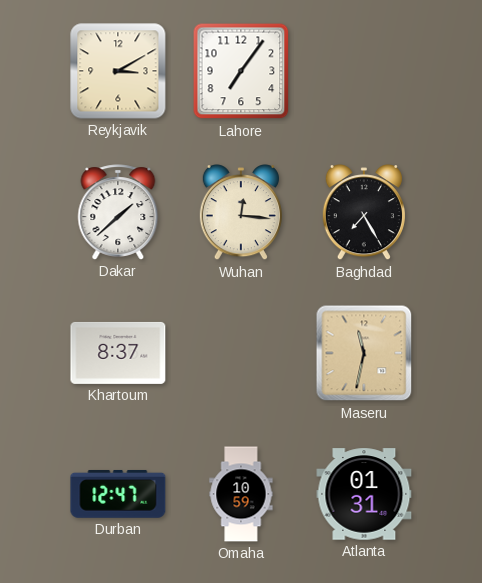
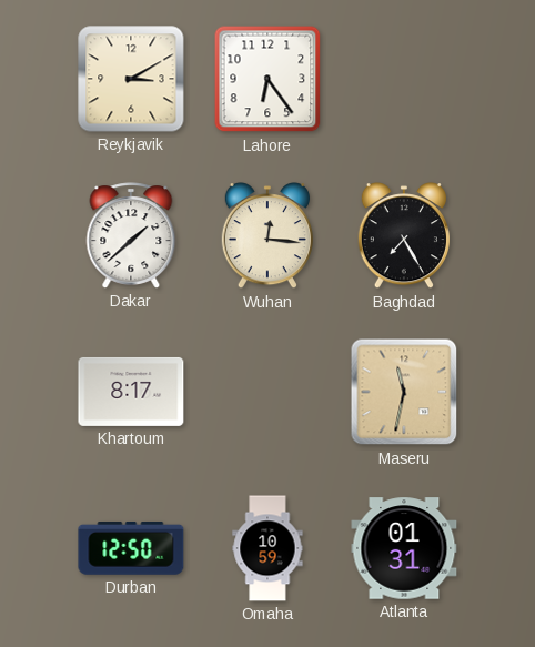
Lahore: 7:06 -> 6:24
Khartoum: 8:37 -> 8:17
Durban: 12:47 -> 12:50
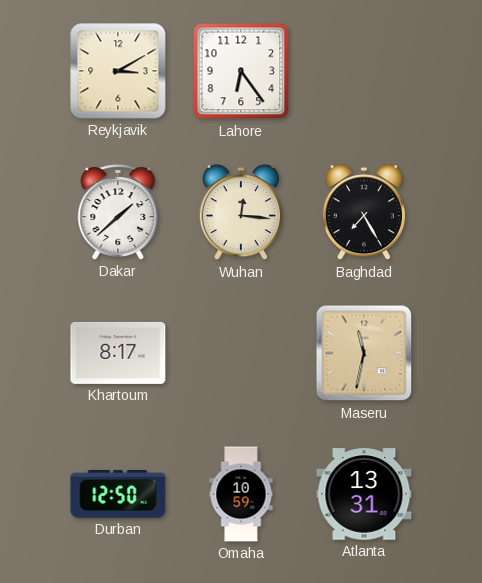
Atlanta: 01:31 -> 13:31
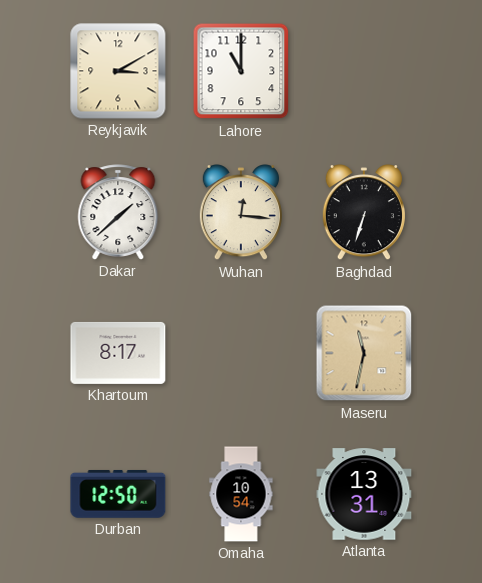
Lahore: 6:24 -> 11:00
Baghdad: 7:25 -> 6:33
Omaha: 10:59 -> 10:54
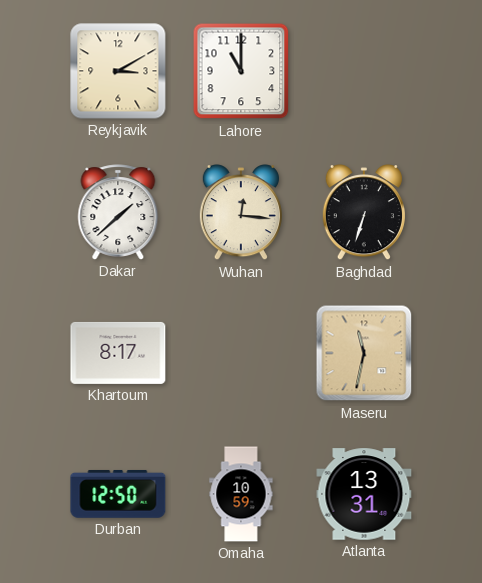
Omaha: 10:54 -> 10:59
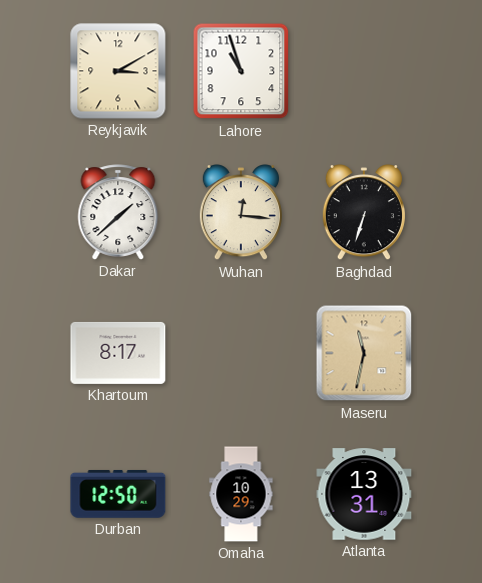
Lahore: 11:00 -> 10:57
Omaha: 10:59 -> 10:29
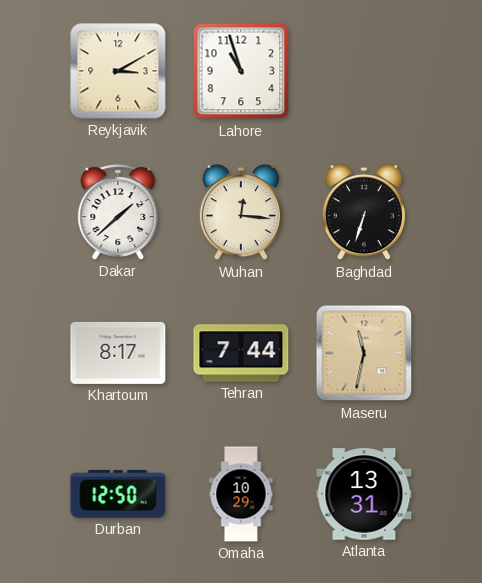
Tehran: none -> 7:44
